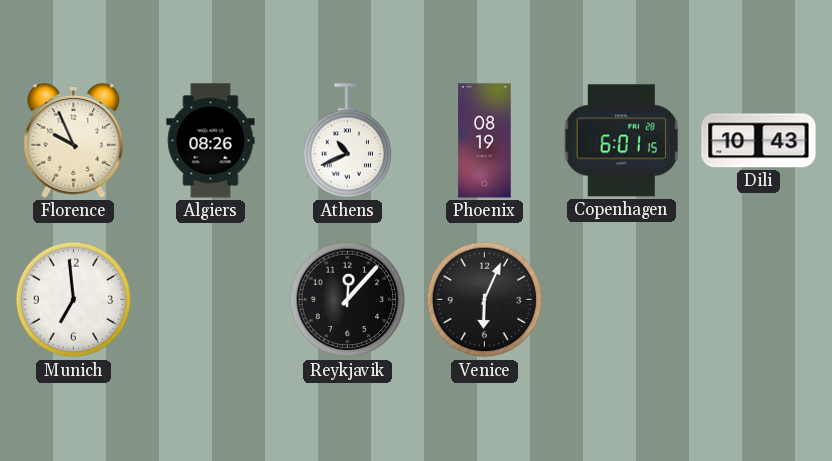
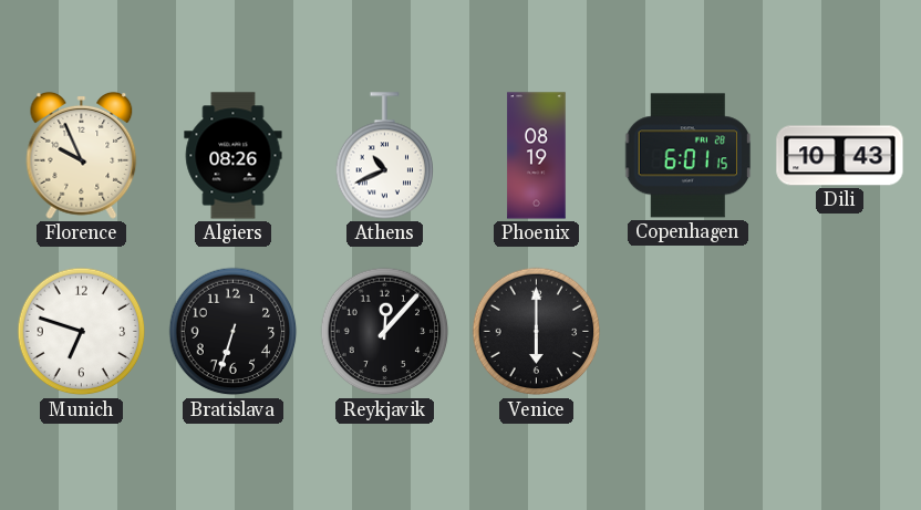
Munich: 6:59 -> 6:48
Bratislava: none -> 6:33
Venice: 6:04 -> 6:00
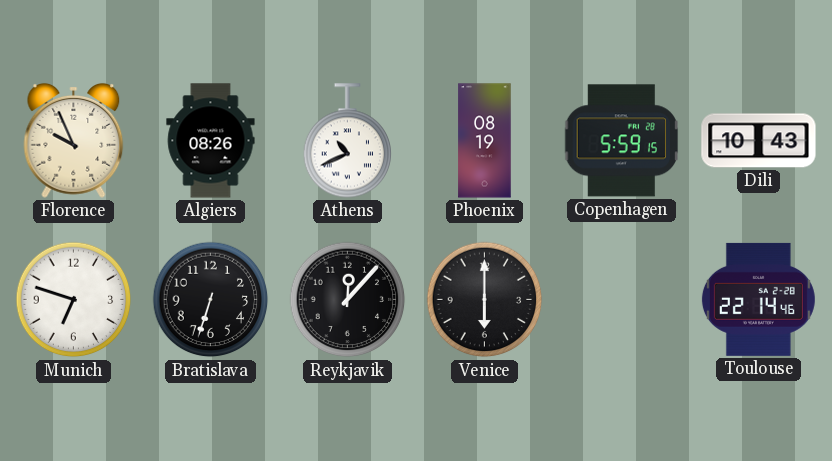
Copenhagen: 6:01 -> 5:59
Toulouse: none -> 22:14
